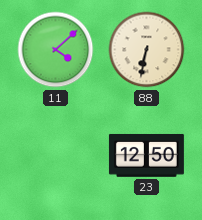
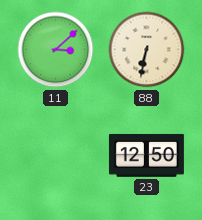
11: 4:08 -> 3:08
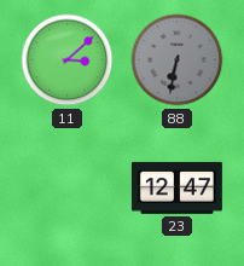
88 dial: cream -> grey
23: 12:50 -> 12:47
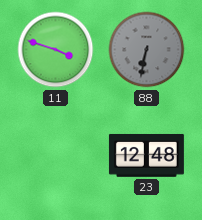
11: 3:08 -> 3:48
23: 12:47 -> 12:48
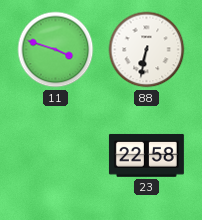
88 dial: grey -> white
23: 12:48 -> 22:58
